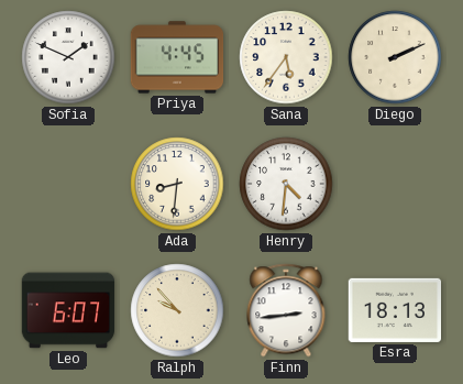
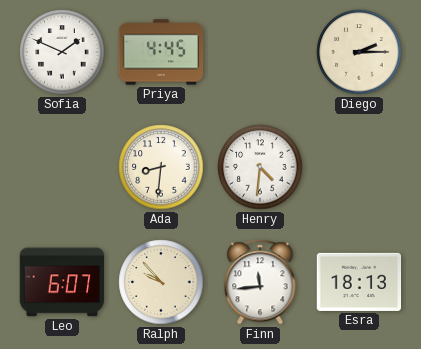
Sana: 5:36 -> none
Diego: 2:11 -> 2:15
Finn: 2:44 -> 11:44
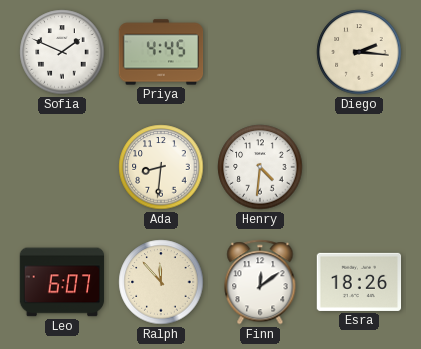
Diego: 2:15 -> 2:16
Ralph: 9:53 -> 11:53
Finn: 11:44 -> 12:09
Esra: 18:13 -> 18:26
